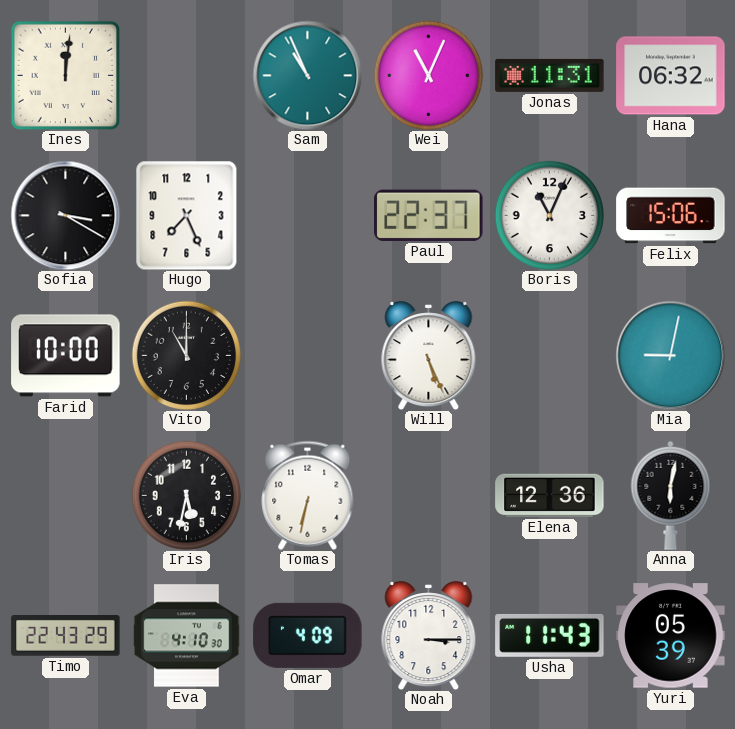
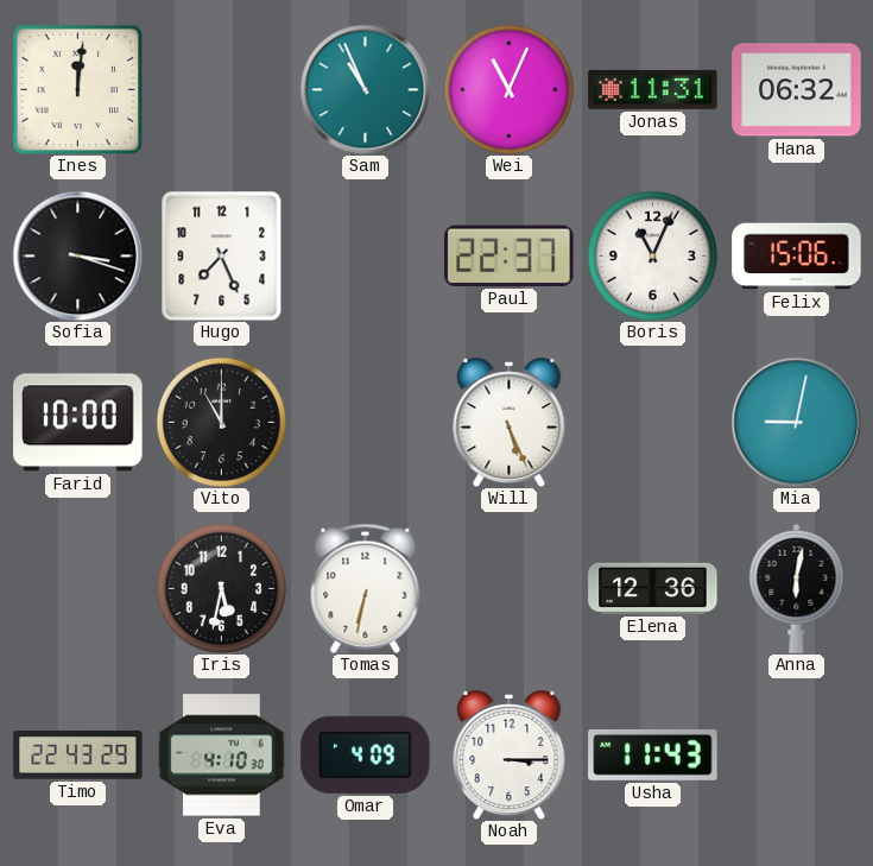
Sofia: 3:20 -> 3:18
Yuri: 05:39 -> none
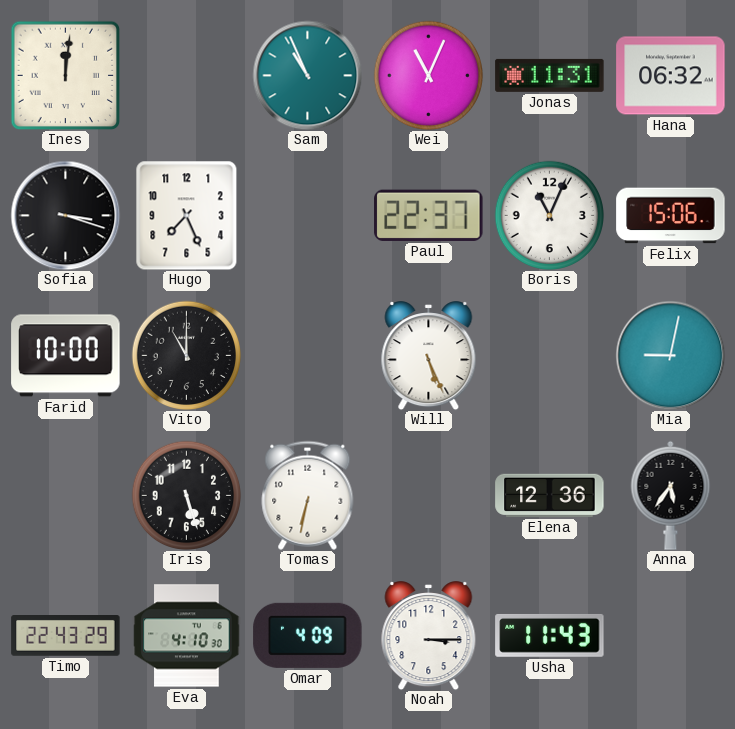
Iris: 5:32 -> 5:27
Anna: 6:02 -> 5:36
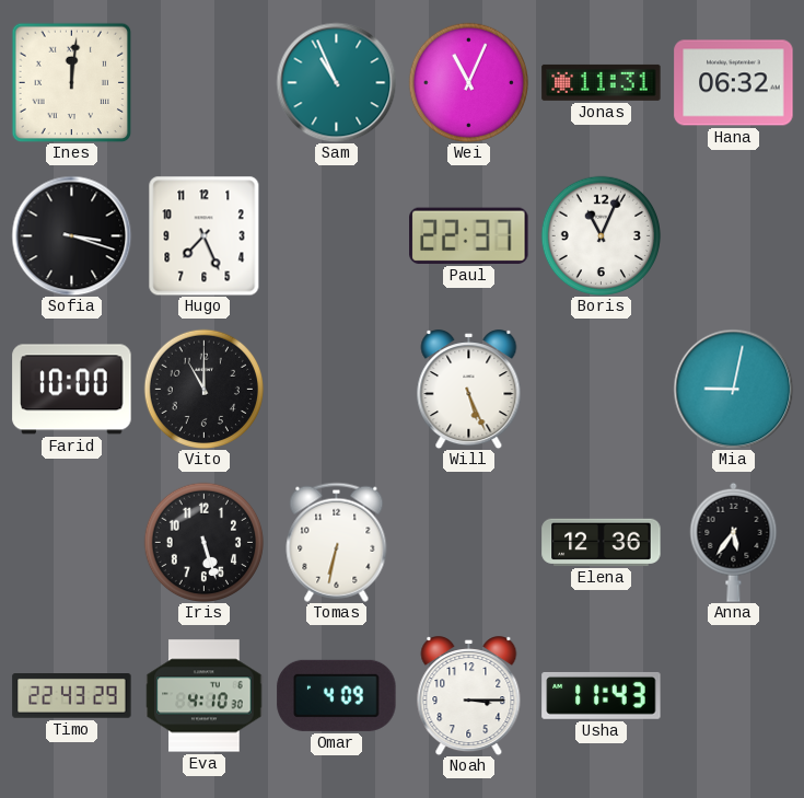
Felix: 15:06 -> none
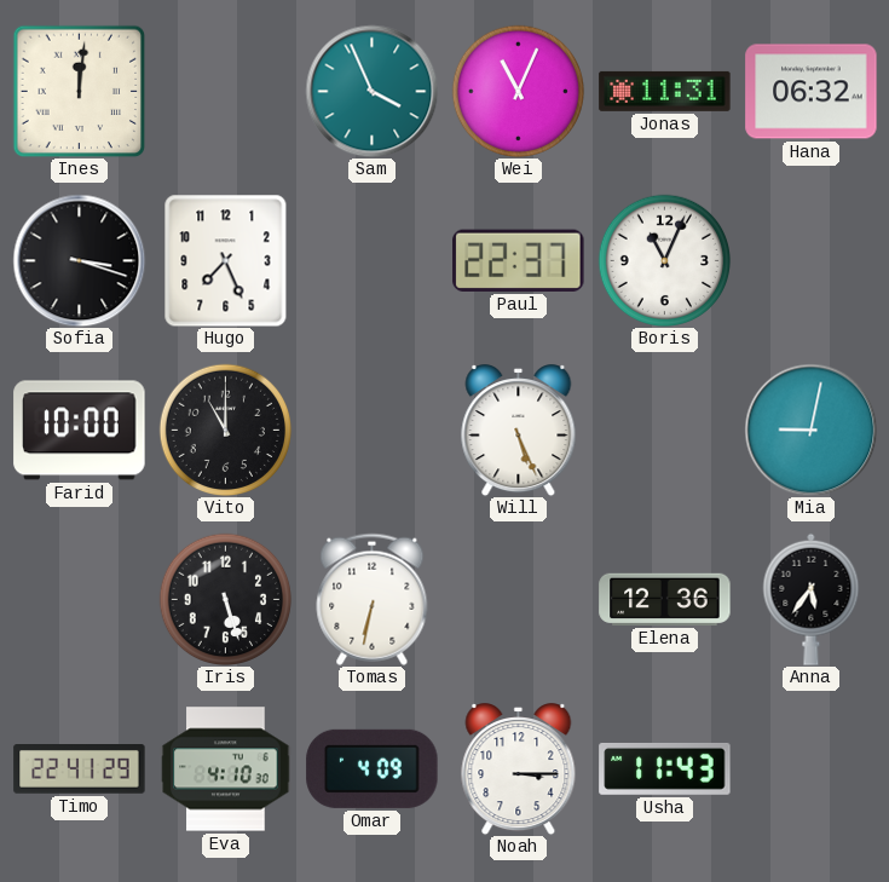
Sam: 10:56 -> 3:56
Timo: 22:43 -> 22:41
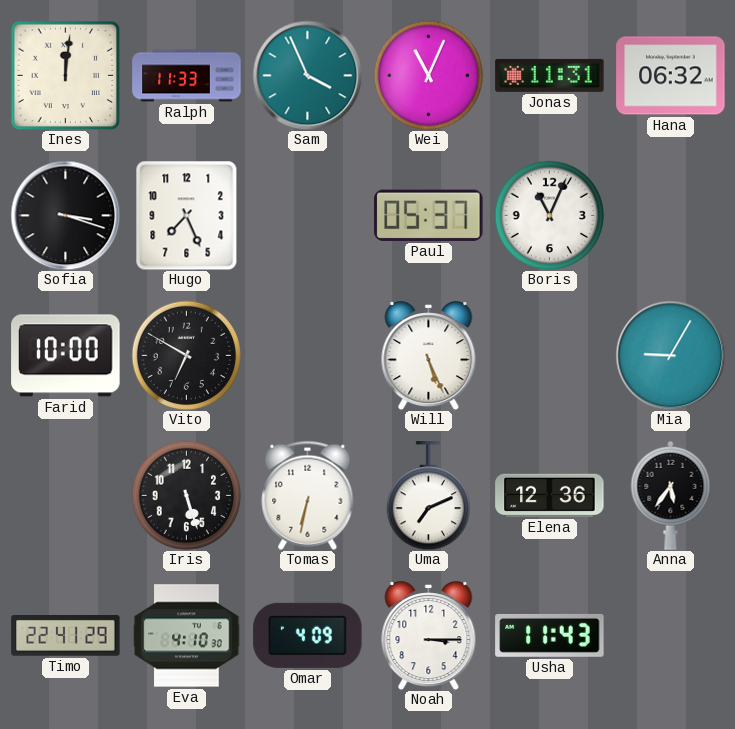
Ralph: none -> 11:33
Paul: 22:37 -> 05:37
Vito: 11:00 -> 6:50
Mia: 9:02 -> 9:05
Uma: none -> 7:11
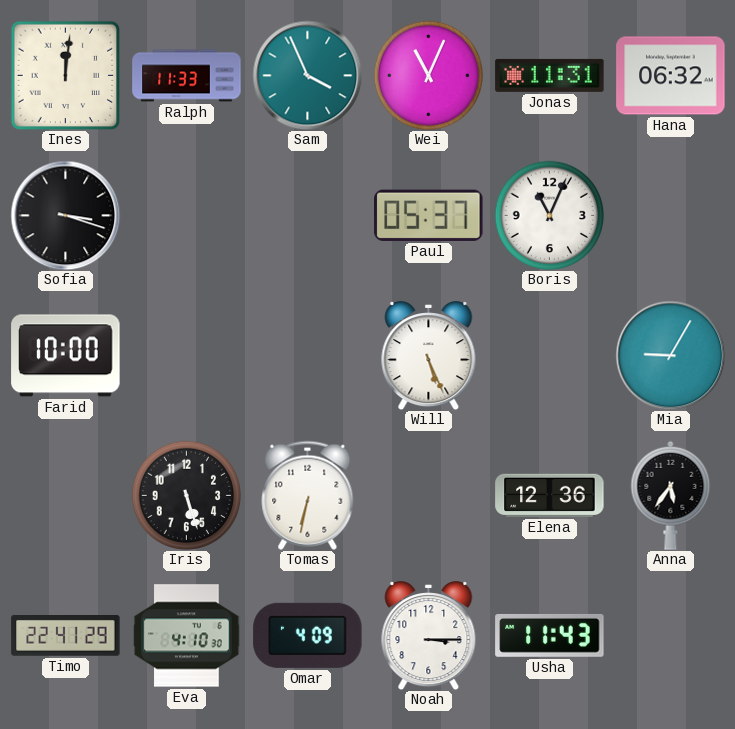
Hugo: 7:26 -> none
Vito: 6:50 -> none
Uma: 7:11 -> none
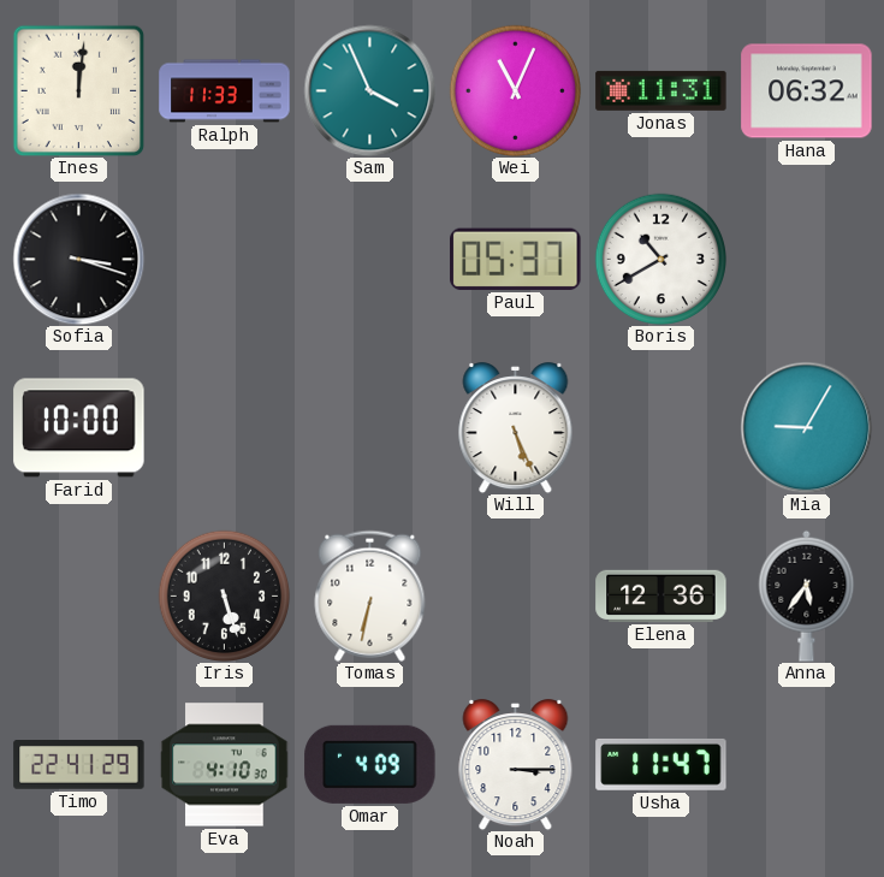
Boris: 11:04 -> 10:40
Usha: 11:43 -> 11:47
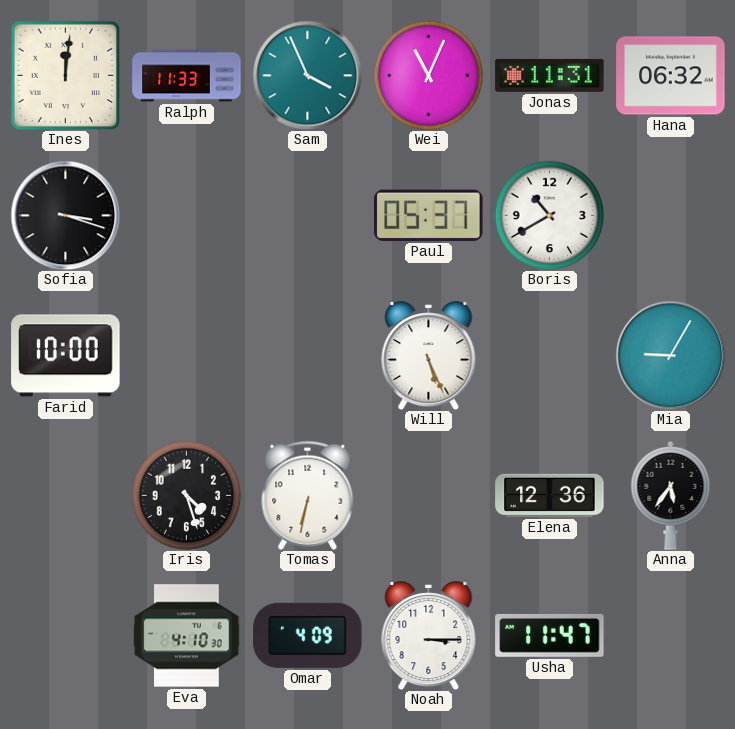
Iris: 5:27 -> 4:27
Timo: 22:41 -> none
